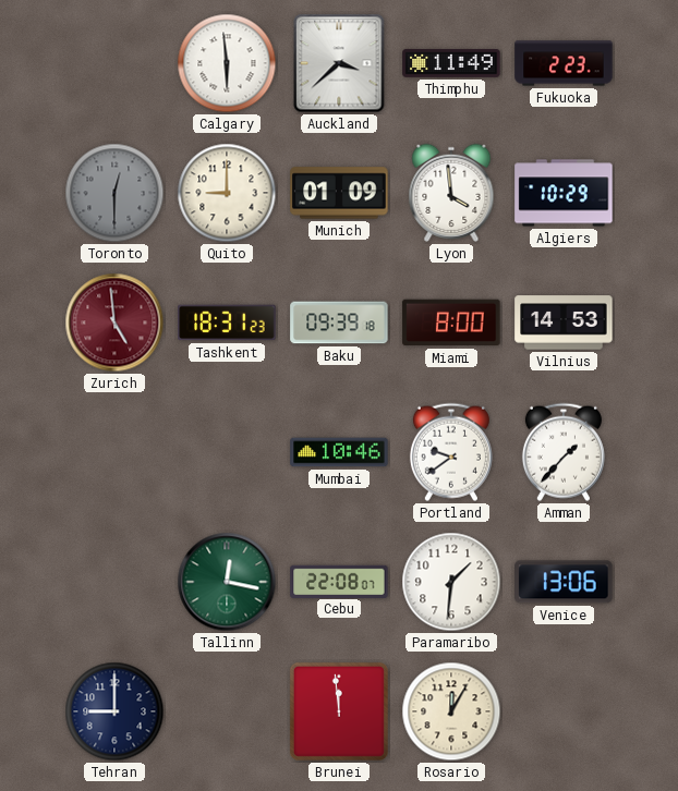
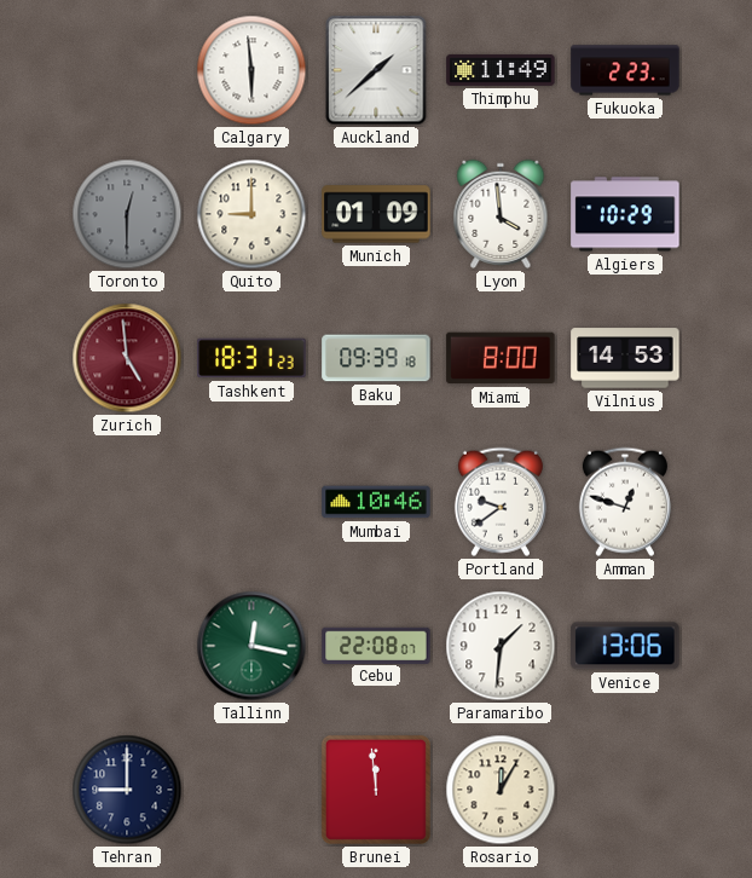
Auckland: 3:38 -> 1:38
Amman: 1:37 -> 12:48
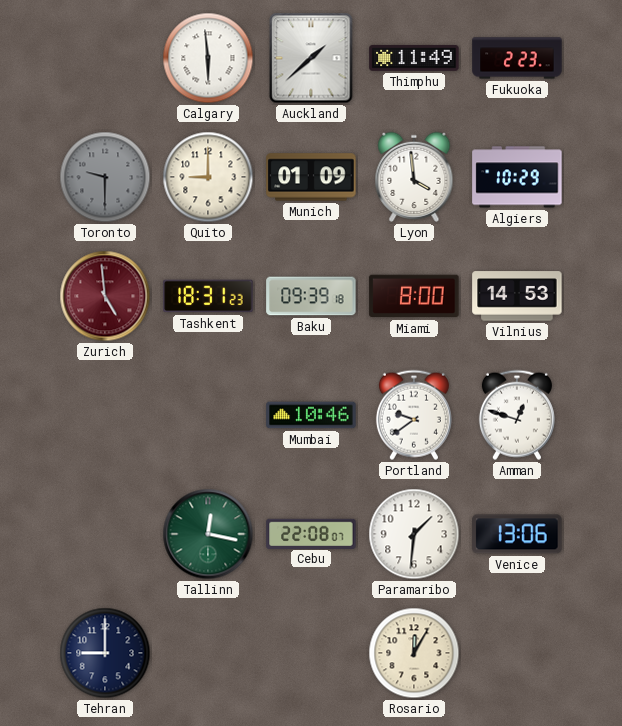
Toronto: 12:30 -> 9:30
Brunei: 11:59 -> none
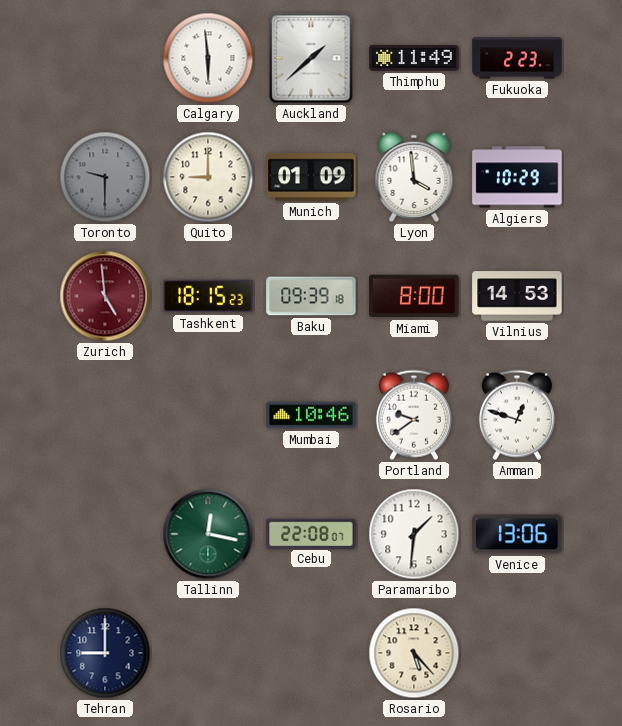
Tashkent: 18:31 -> 18:15
Rosario: 12:05 -> 5:23
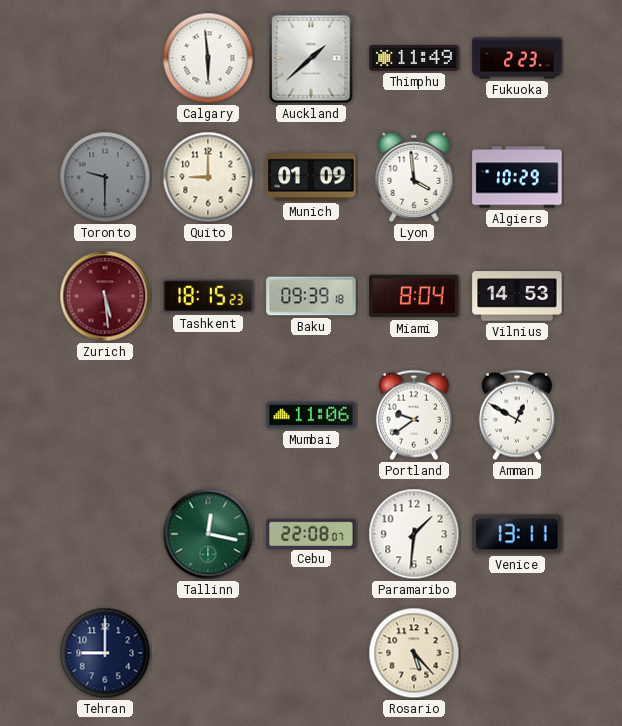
Zurich: 4:59 -> 5:29
Miami: 8:00 -> 8:04
Mumbai: 10:46 -> 11:06
Amman: 12:48 -> 12:50
Venice: 13:06 -> 13:11
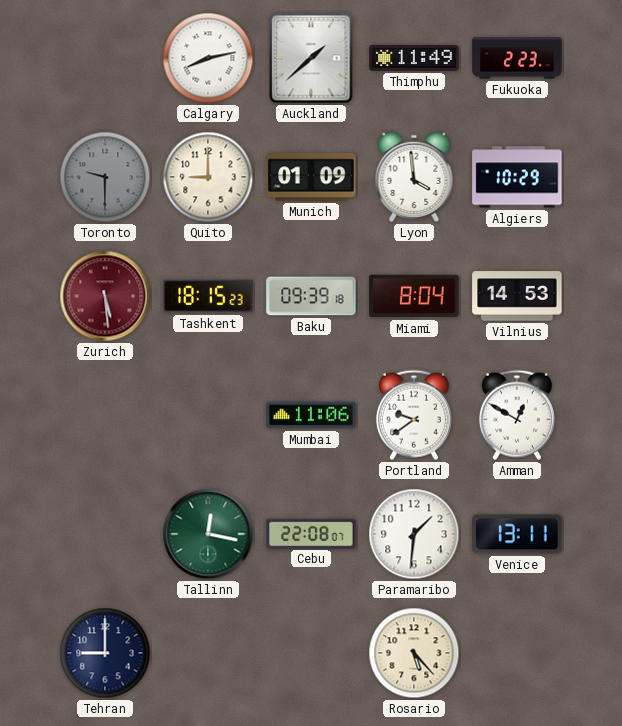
Calgary: 5:59 -> 8:13
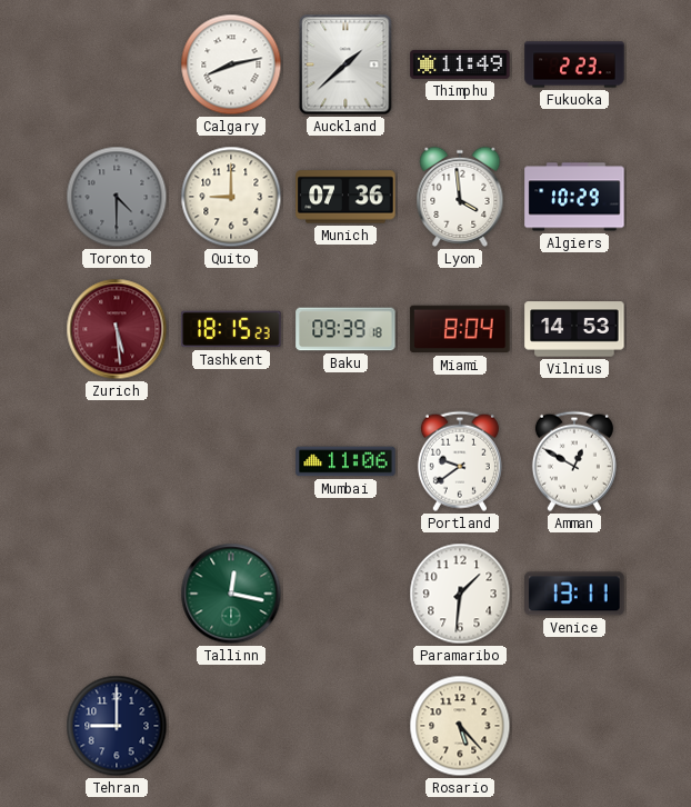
Toronto: 9:30 -> 4:30
Munich: 01:09 -> 07:36
Cebu: 22:08 -> none
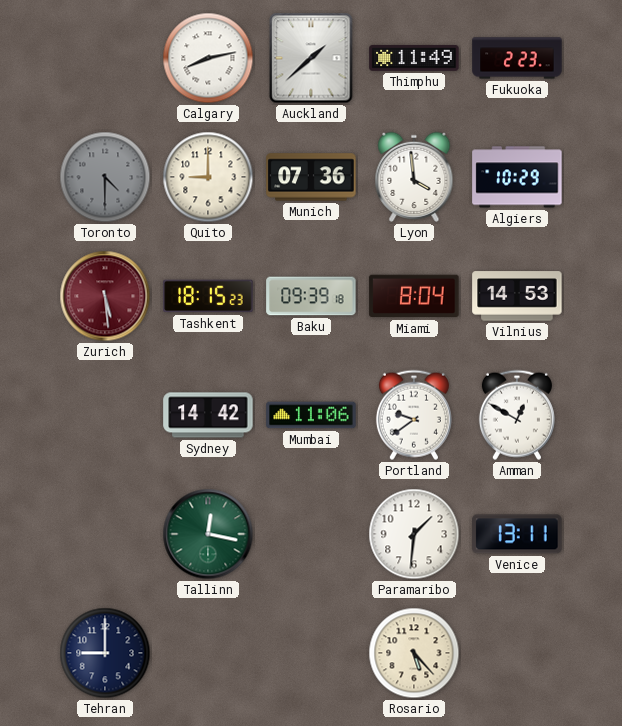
Sydney: none -> 14:42
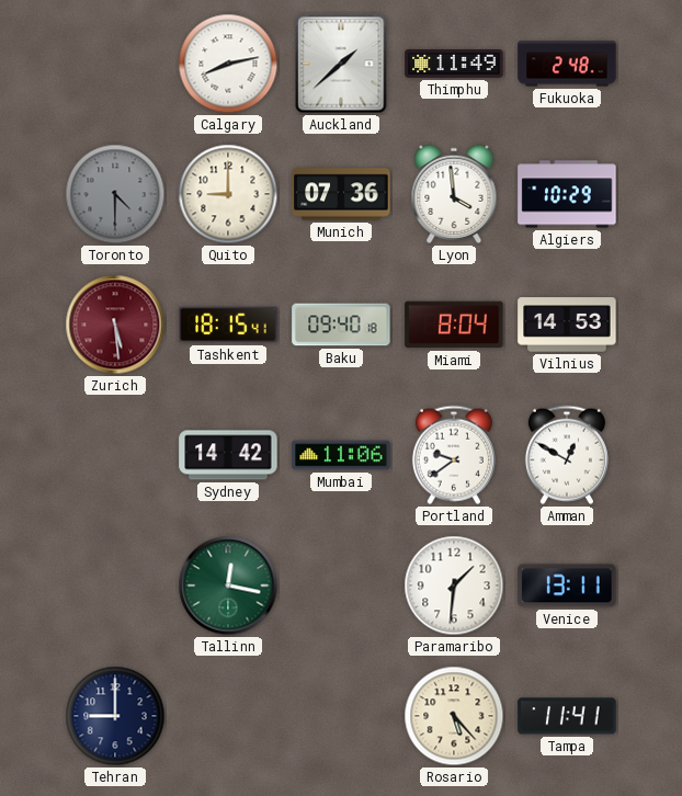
Fukuoka: 2:23 -> 2:48
Tashkent: 18:15:23 -> 18:15:41
Baku: 09:39 -> 09:40
Tampa: none -> 11:41
